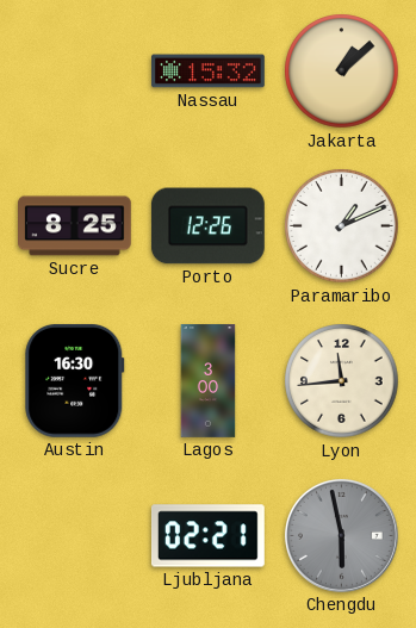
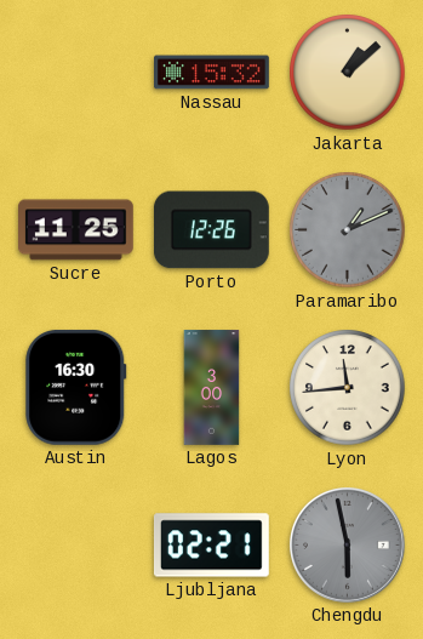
Sucre: 8:25 -> 11:25
Paramaribo dial: white -> grey
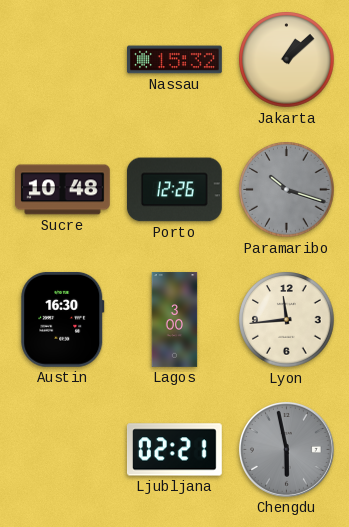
Sucre: 11:25 -> 10:48
Paramaribo: 1:11 -> 10:18
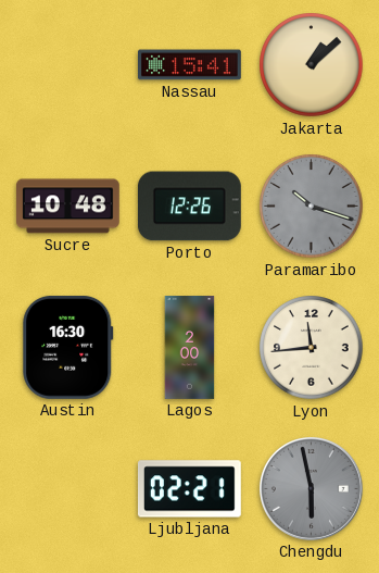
Nassau: 15:32 -> 15:41
Lagos: 3:00 -> 2:00
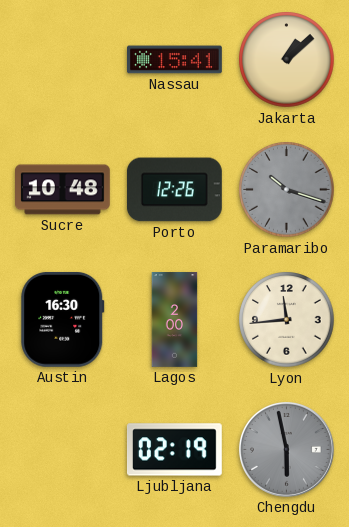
Ljubljana: 02:21 -> 02:19
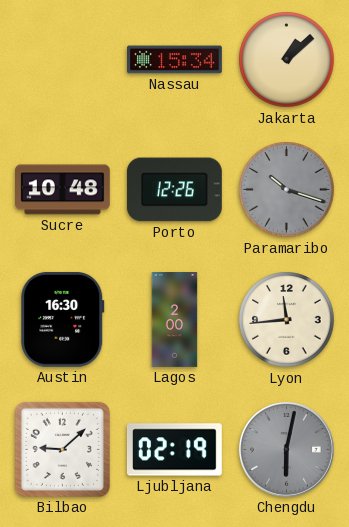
Nassau: 15:41 -> 15:34
Bilbao: none -> 9:08
Chengdu: 5:58 -> 6:02
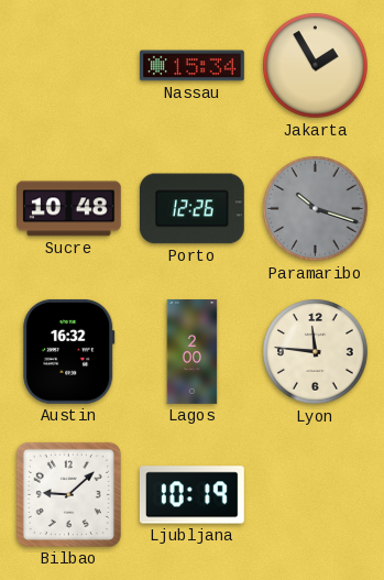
Jakarta: 1:08 -> 1:55
Austin: 16:30 -> 16:32
Lyon: 11:44 -> 11:46
Ljubljana: 02:19 -> 10:19
Chengdu: 6:02 -> none
